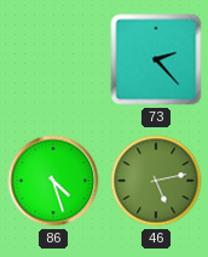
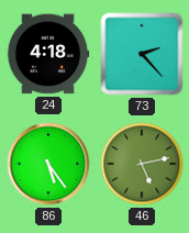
24: none -> 4:18
86: 4:27 -> 5:24
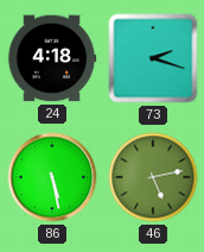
73: 2:23 -> 2:18
86: 5:24 -> 5:28
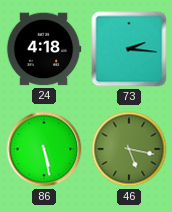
73: 2:18 -> 2:16
46: 5:13 -> 5:17
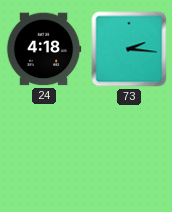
86: 5:28 -> none
46: 5:17 -> none
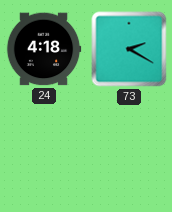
73: 2:16 -> 2:20
